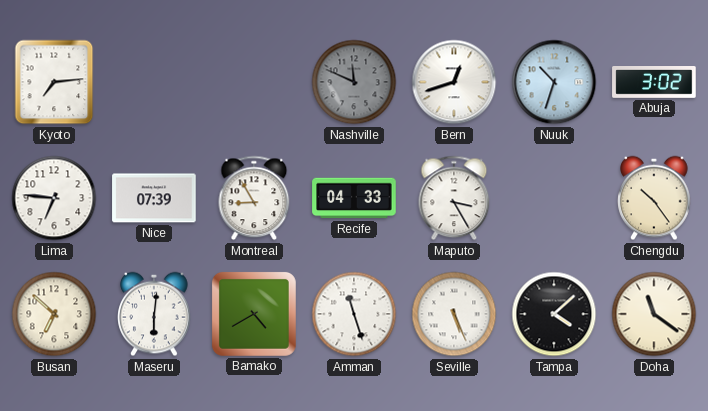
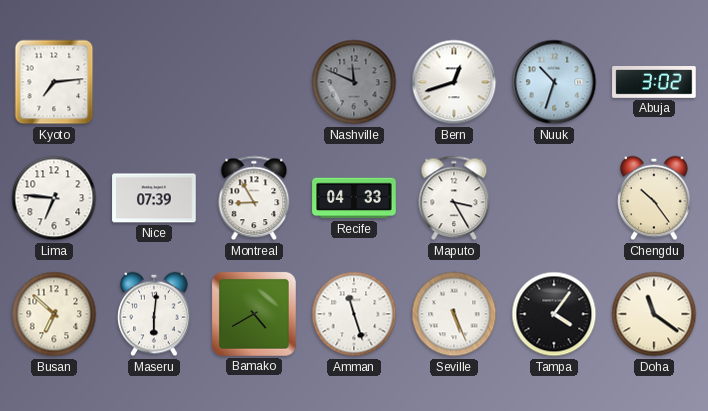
Tampa: 4:08 -> 4:06
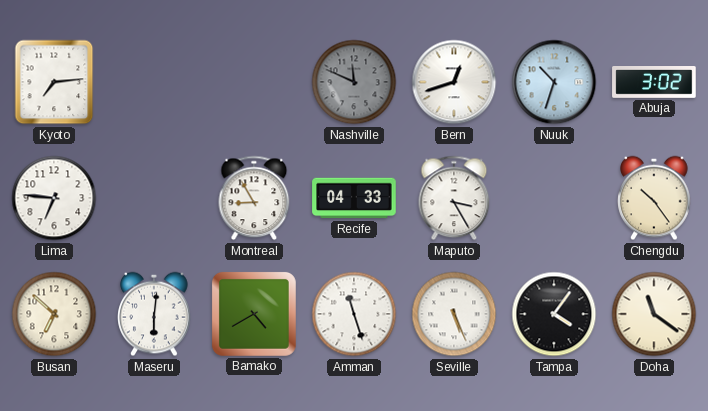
Nice: 07:39 -> none
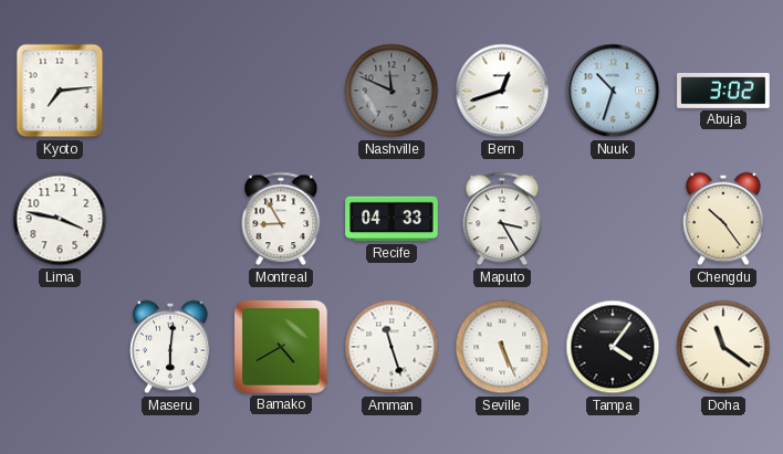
Lima: 6:46 -> 3:47
Busan: 6:52 -> none
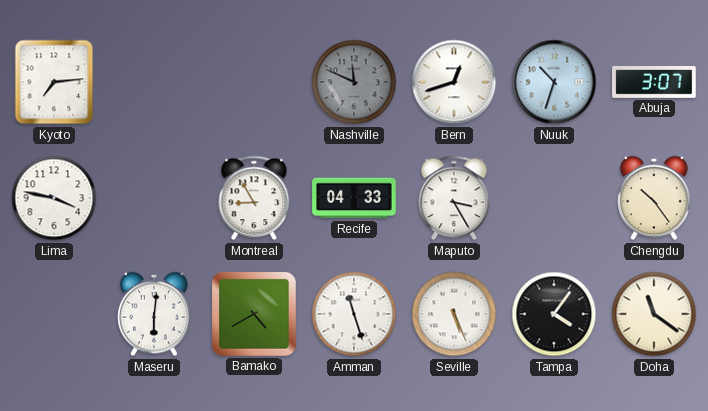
Abuja: 3:02 -> 3:07
